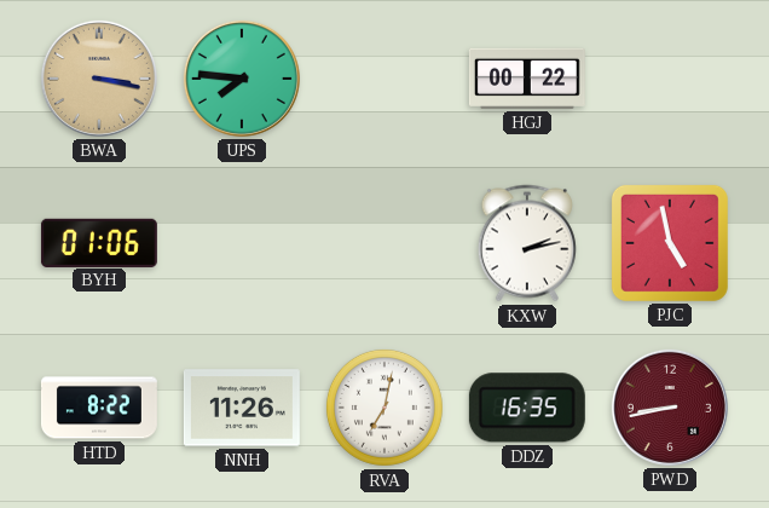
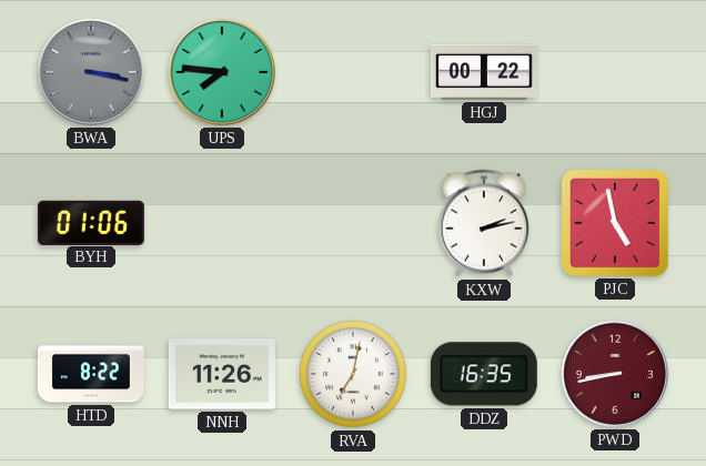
BWA dial: champagne -> grey
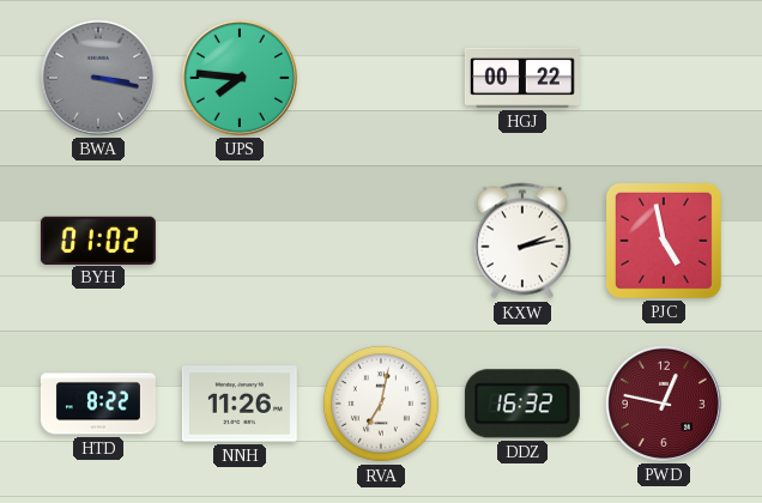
BYH: 01:06 -> 01:02
DDZ: 16:35 -> 16:32
PWD: 8:43 -> 12:47
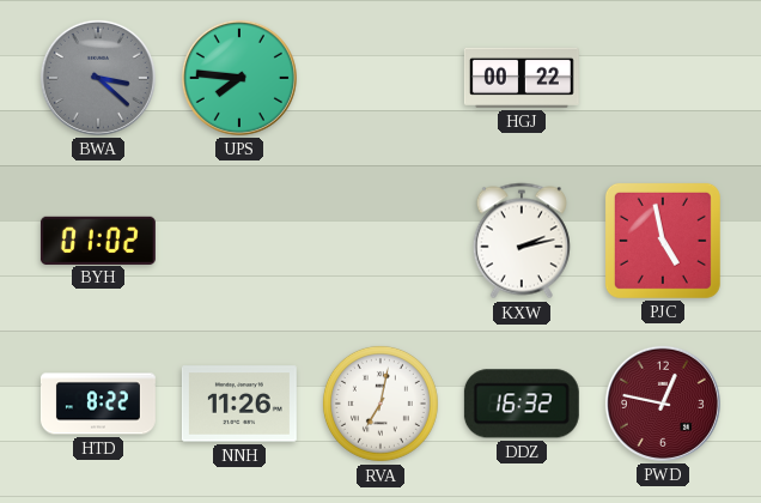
BWA: 3:17 -> 3:22
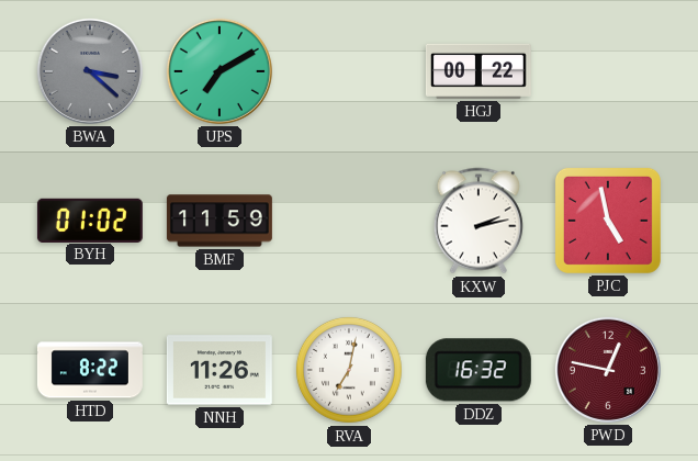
UPS: 7:46 -> 7:10
BMF: none -> 11:59
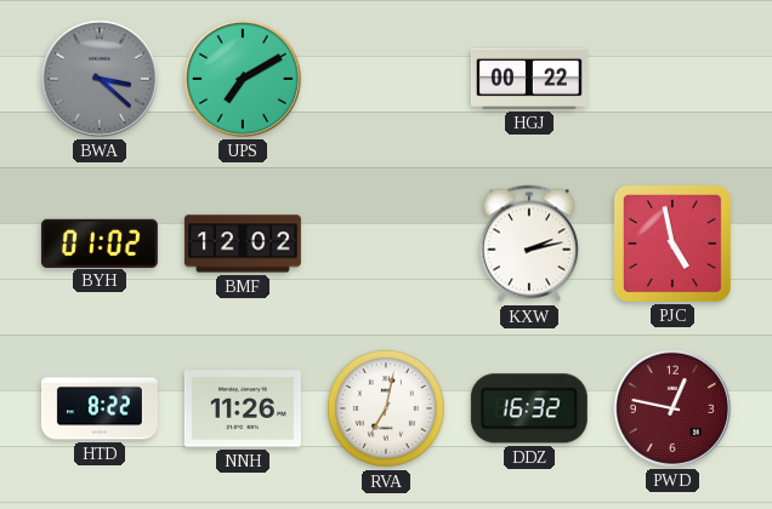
BMF: 11:59 -> 12:02
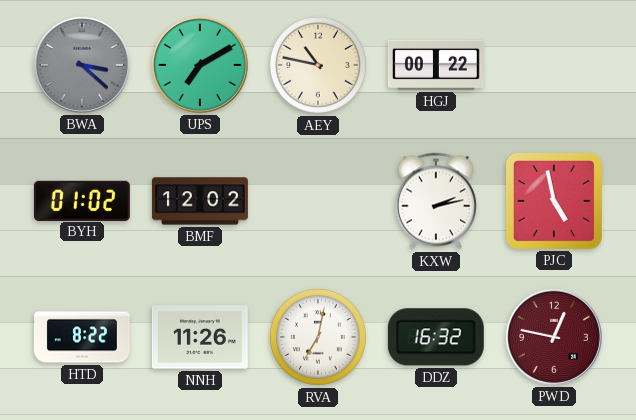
AEY: none -> 10:47
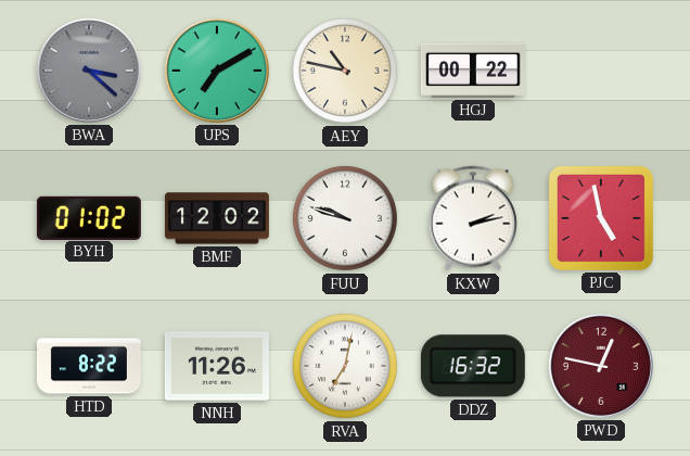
FUU: none -> 9:48
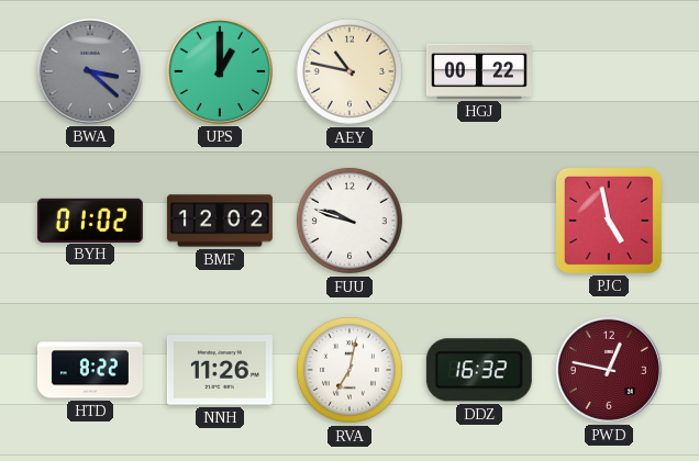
UPS: 7:10 -> 1:00
KXW: 2:13 -> none
